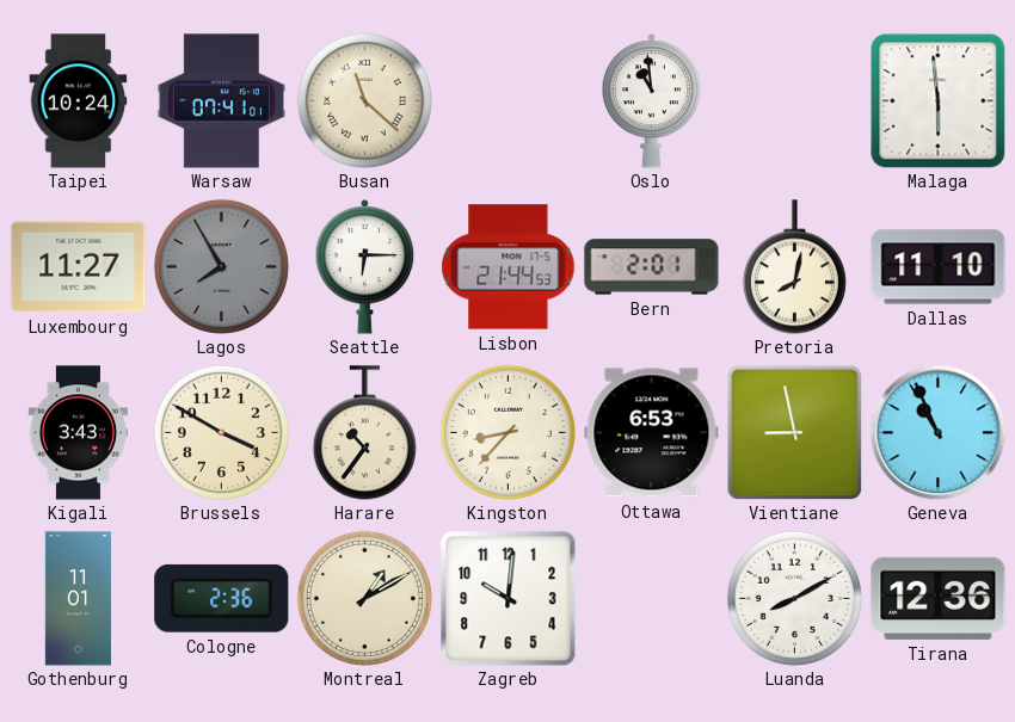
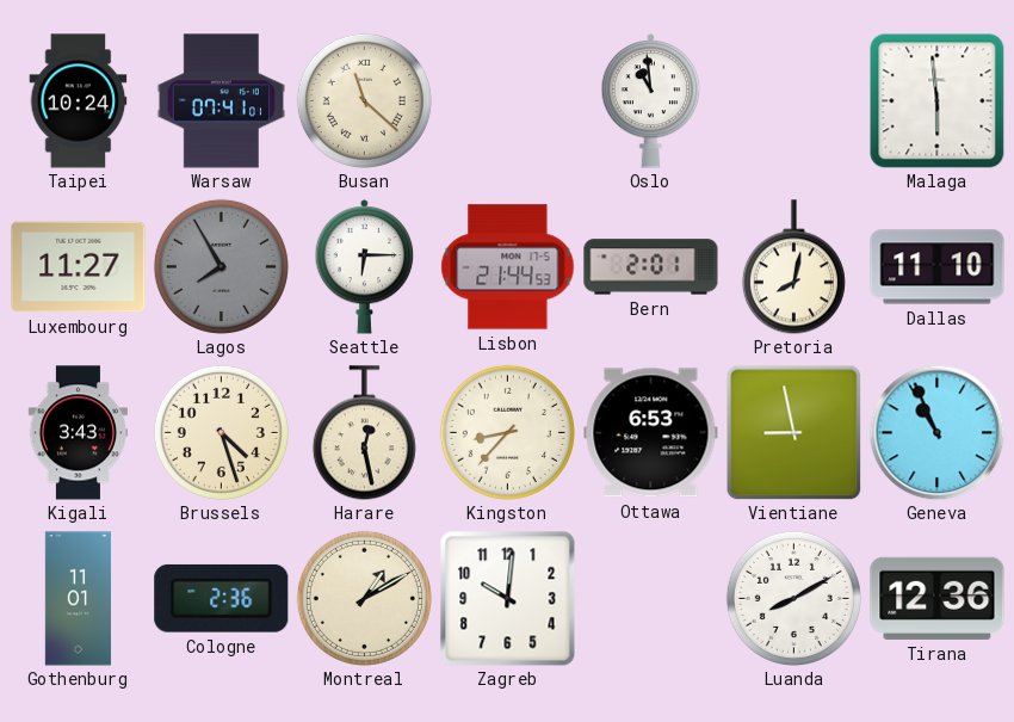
Brussels: 3:50 -> 4:27
Harare: 10:36 -> 12:28
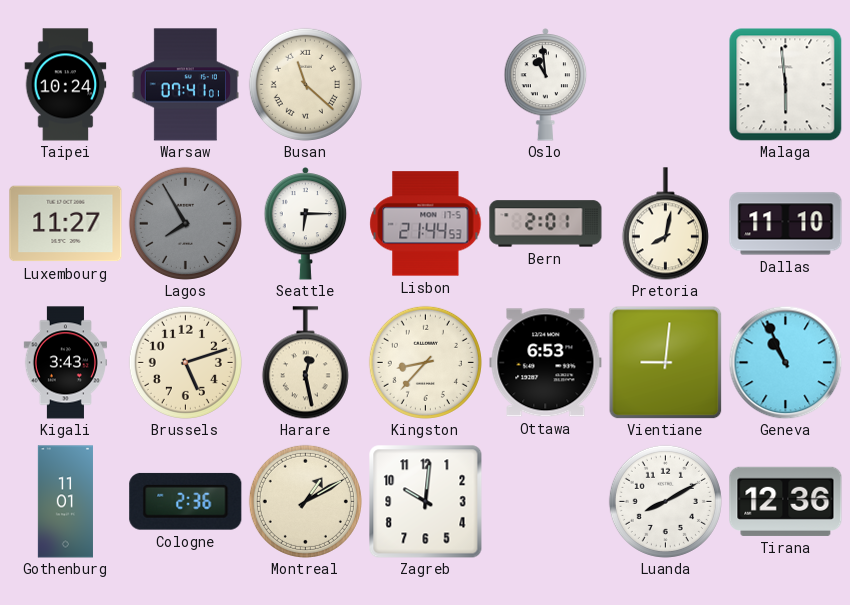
Brussels: 4:27 -> 5:12
Vientiane: 8:58 -> 9:01
